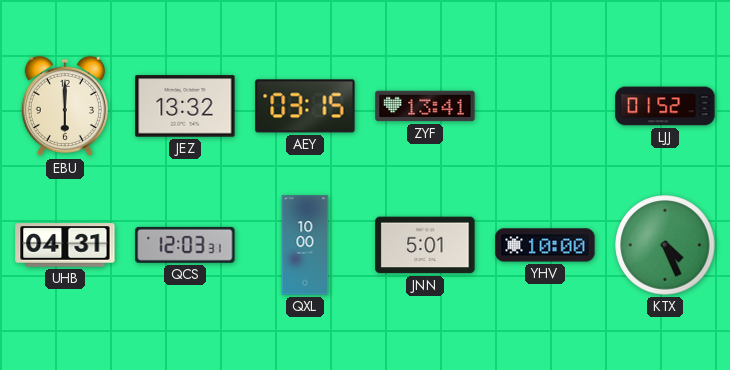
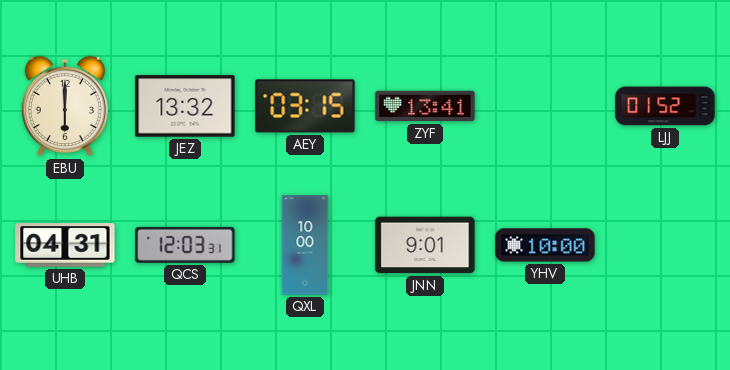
JNN: 5:01 -> 9:01
KTX: 4:26 -> none
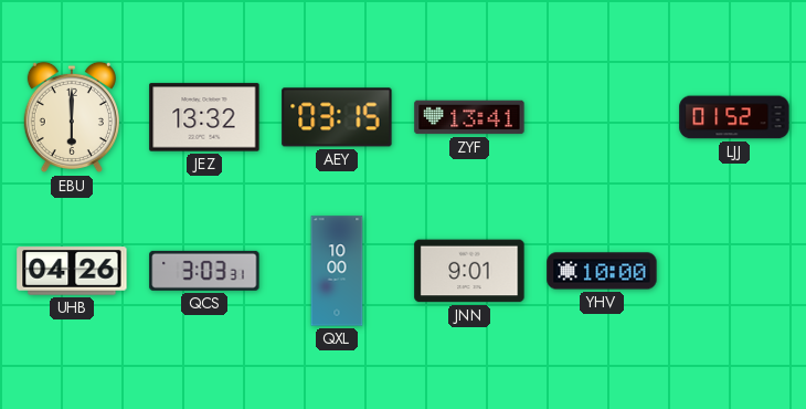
UHB: 04:31 -> 04:26
QCS: 12:03 -> 3:03
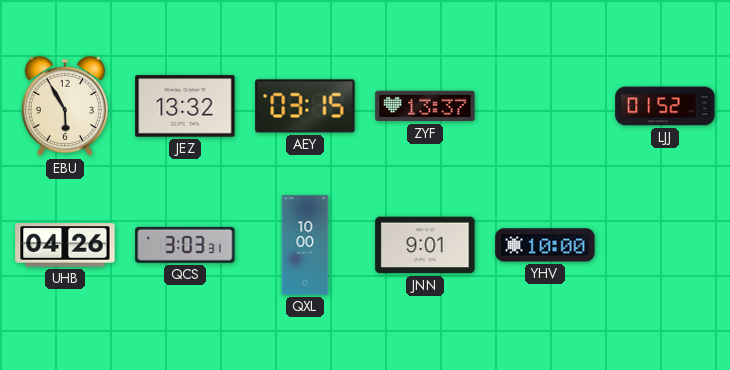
EBU: 6:00 -> 5:55
ZYF: 13:41 -> 13:37
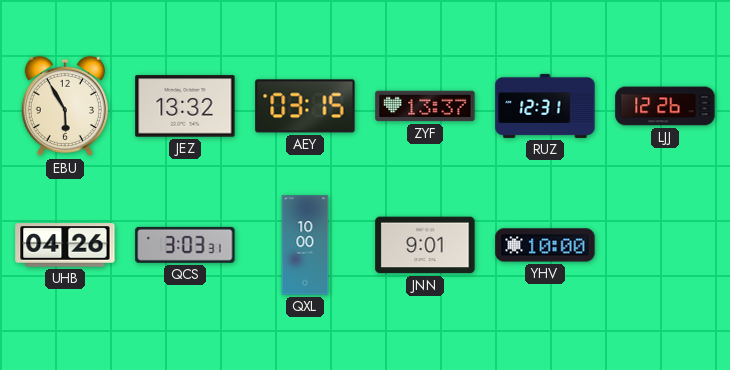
RUZ: none -> 12:31
LJJ: 01:52 -> 12:26
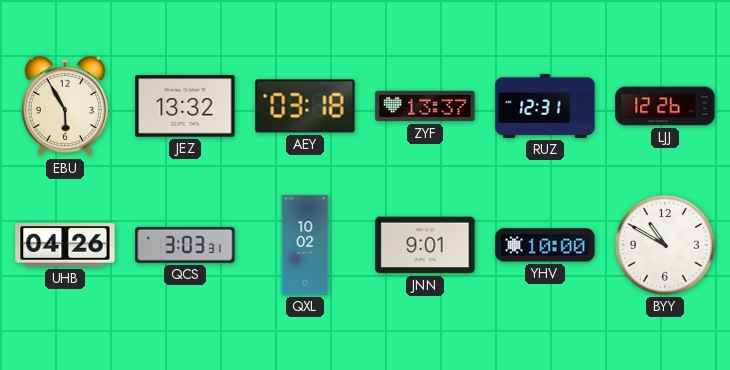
AEY: 03:15 -> 03:18
QXL: 10:00 -> 10:02
BYY: none -> 10:50
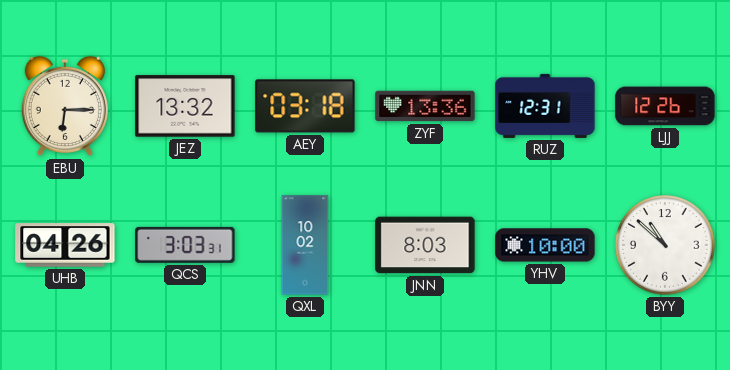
EBU: 5:55 -> 6:15
ZYF: 13:37 -> 13:36
JNN: 9:01 -> 8:03
BYY: 10:50 -> 10:52
